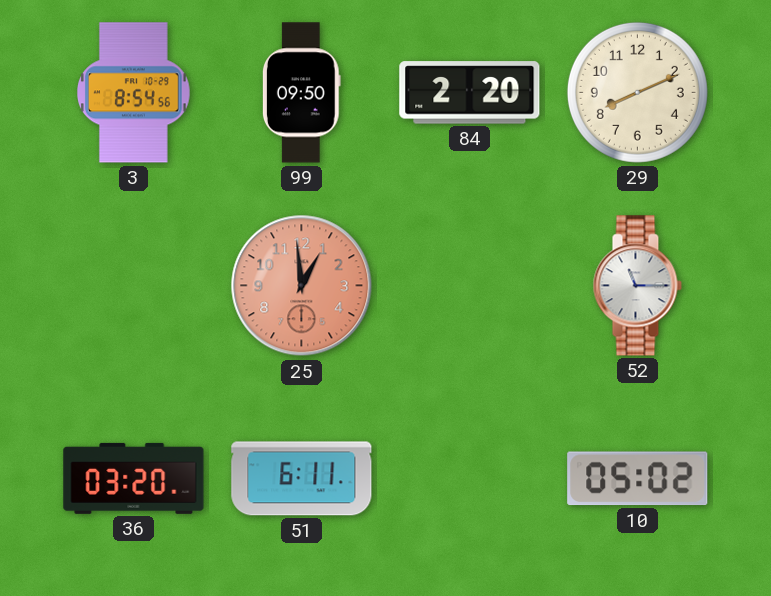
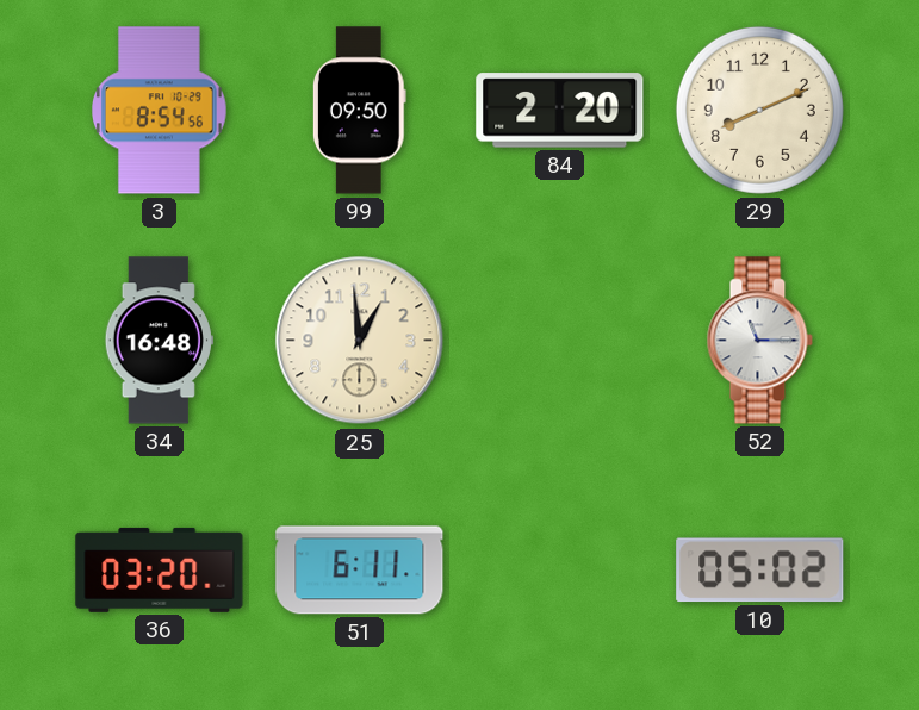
34: none -> 16:48
25 dial: salmon -> cream
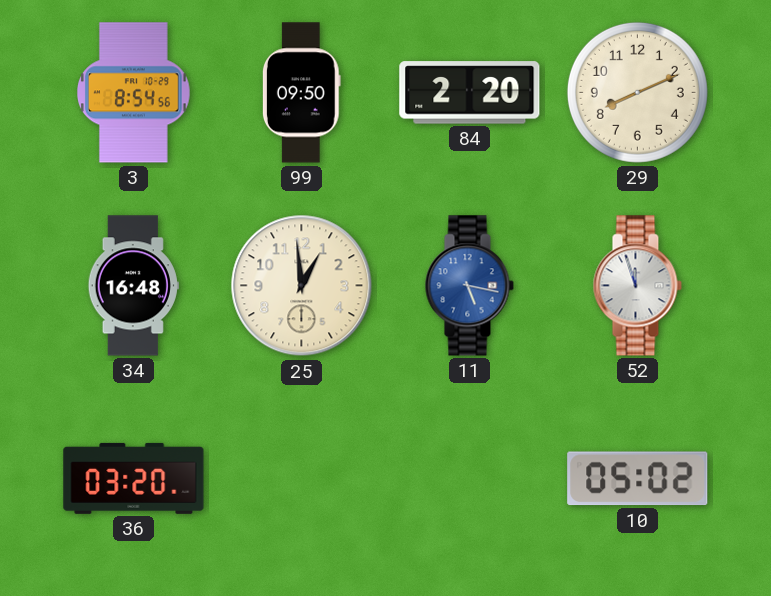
11: none -> 5:17
52: 11:15 -> 11:57
51: 6:11 -> none
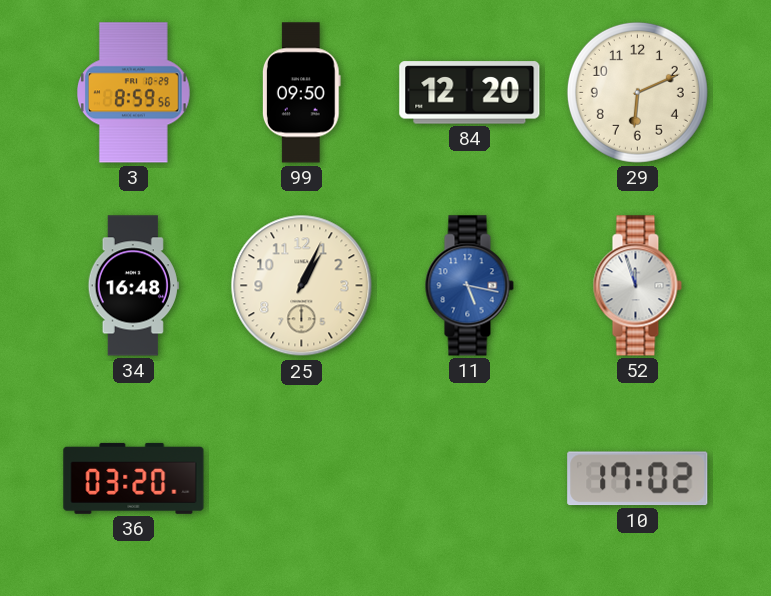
3: 8:54 -> 8:59
84: 2:20 -> 12:20
29: 8:11 -> 6:11
25: 12:59 -> 1:04
10: 05:02 -> 17:02
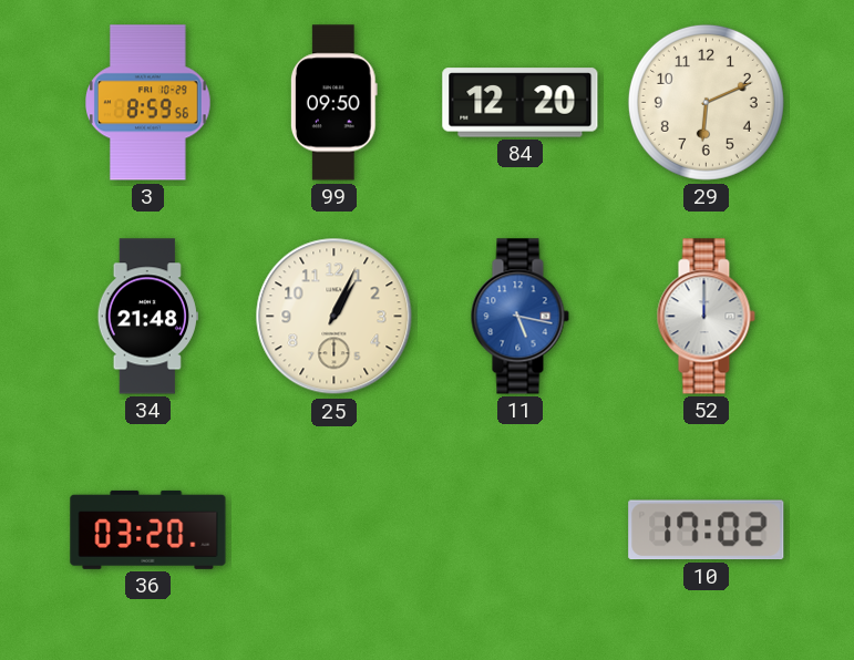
34: 16:48 -> 21:48
52: 11:57 -> 12:00
